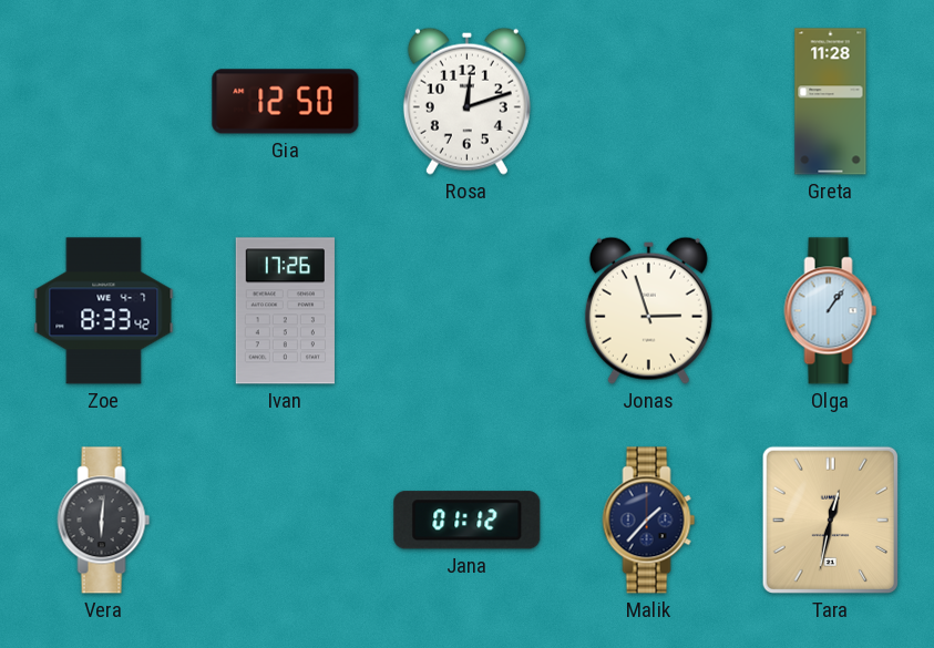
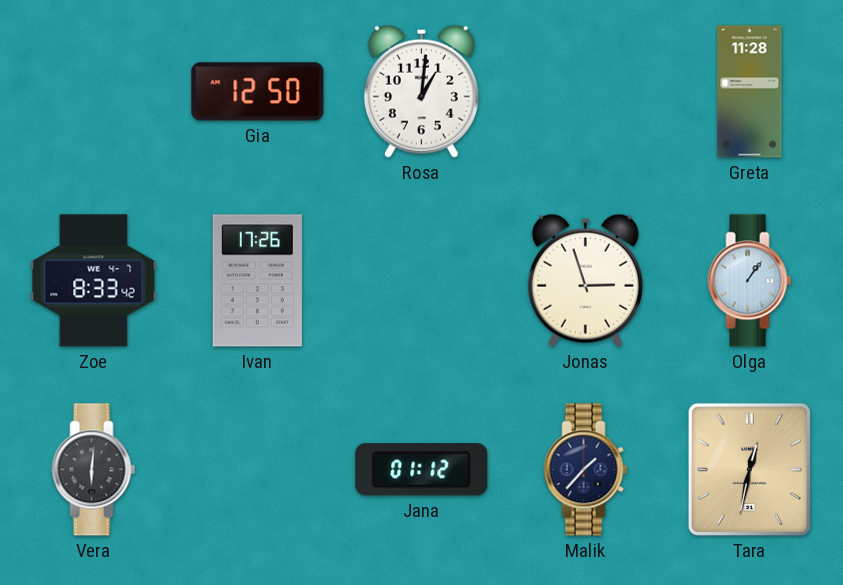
Rosa: 12:12 -> 1:01
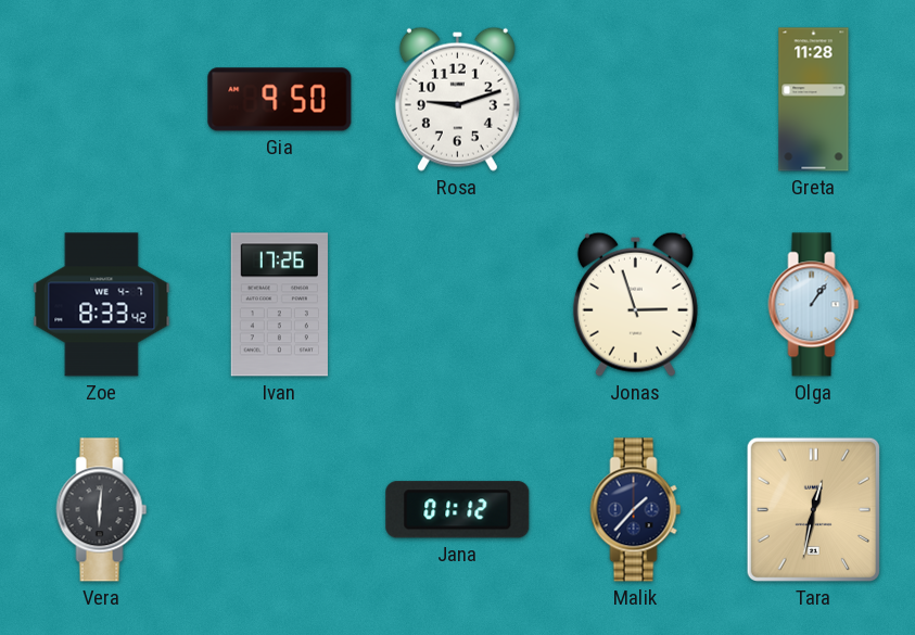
Gia: 12:50 -> 9:50
Rosa: 1:01 -> 9:12
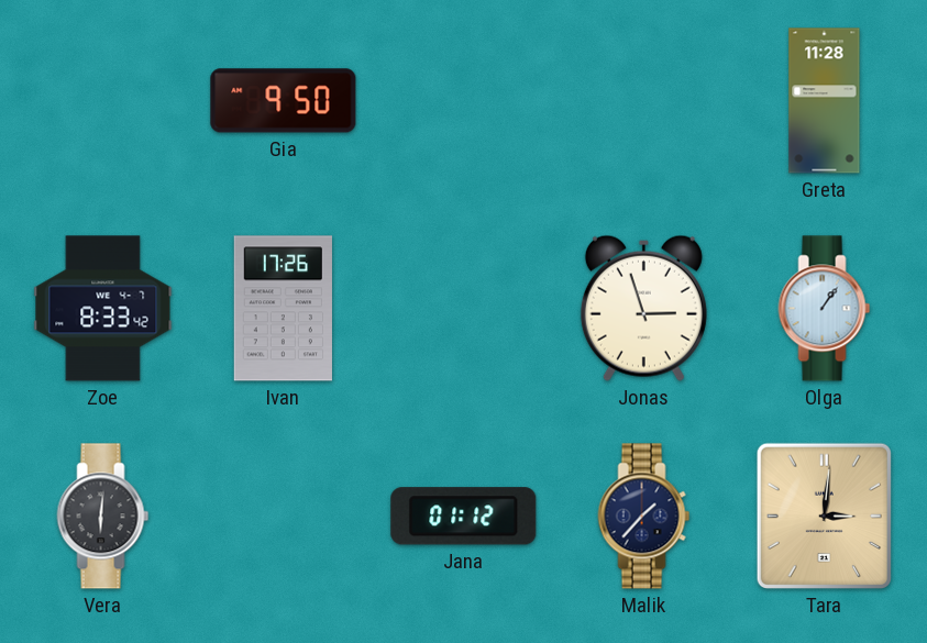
Rosa: 9:12 -> none
Tara: 12:32 -> 3:01
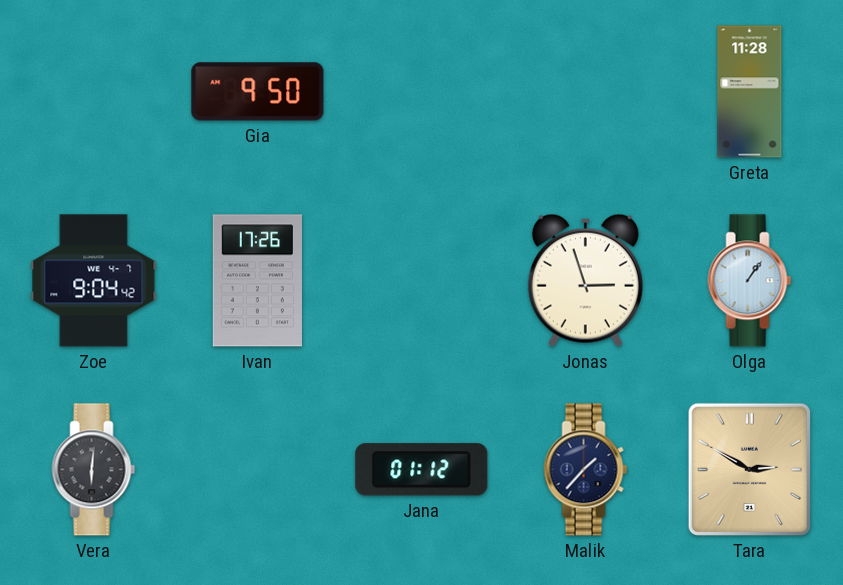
Zoe: 8:33 -> 9:04
Tara: 3:01 -> 2:50
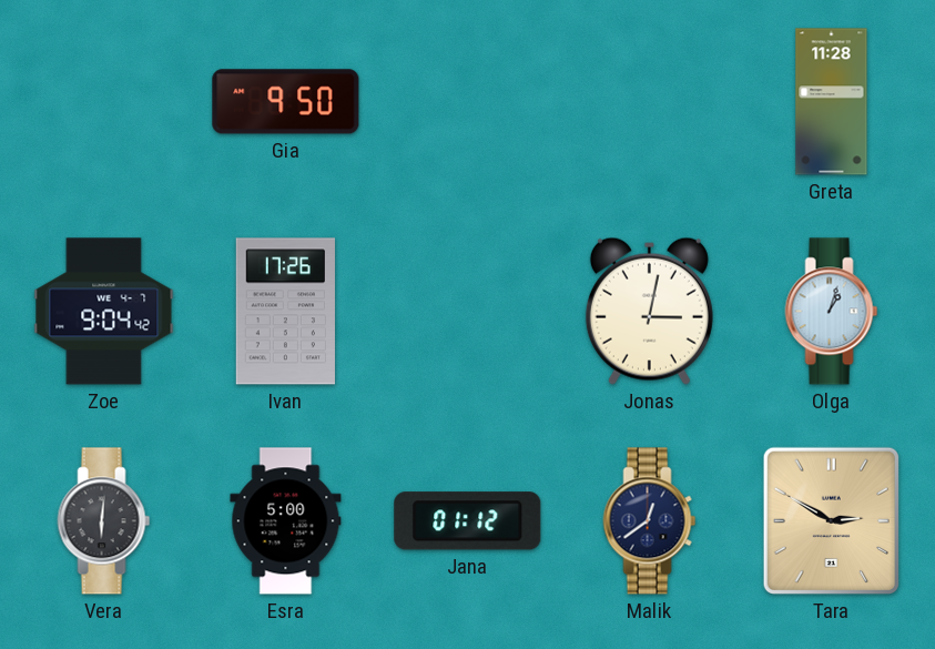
Jonas: 2:57 -> 3:02
Olga: 1:06 -> 1:03
Esra: none -> 5:00
Malik: 1:37 -> 12:39
